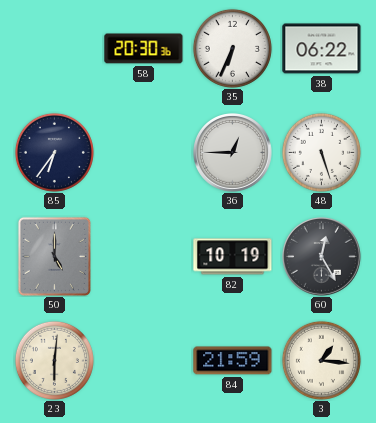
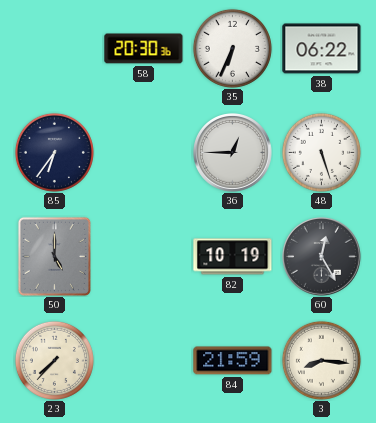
23: 6:01 -> 7:37
3: 1:16 -> 8:16
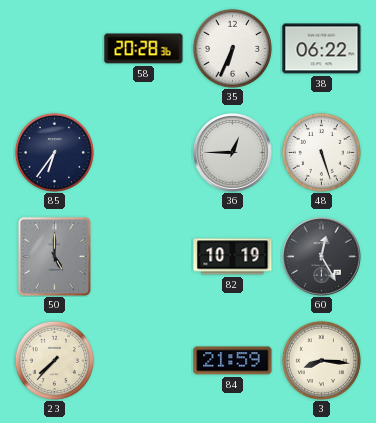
58: 20:30 -> 20:28
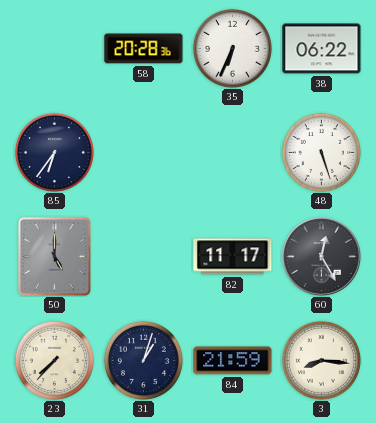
36: 12:45 -> none
82: 10:19 -> 11:17
31: none -> 1:03
